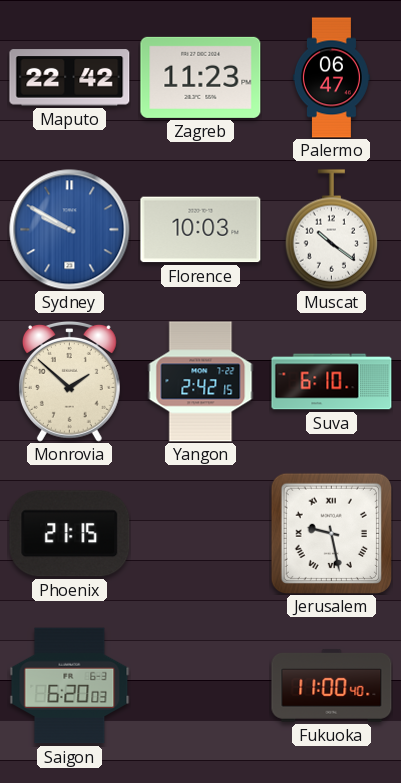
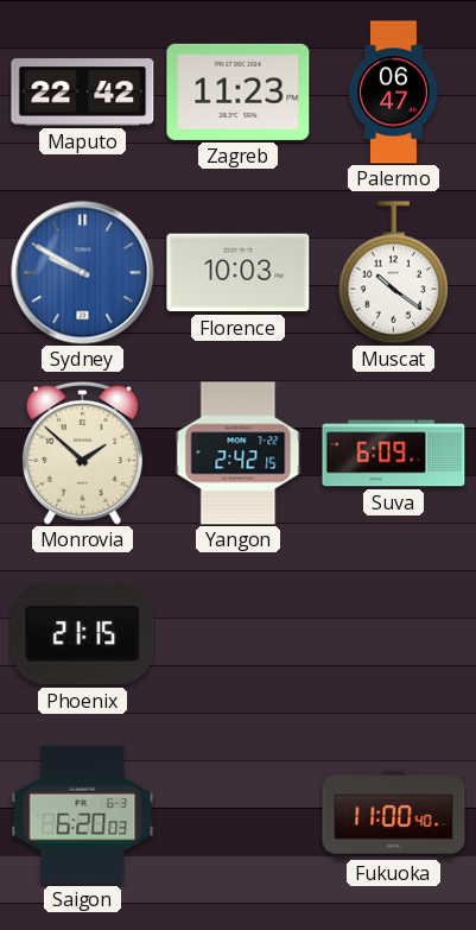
Suva: 6:10 -> 6:09
Jerusalem: 9:28 -> none
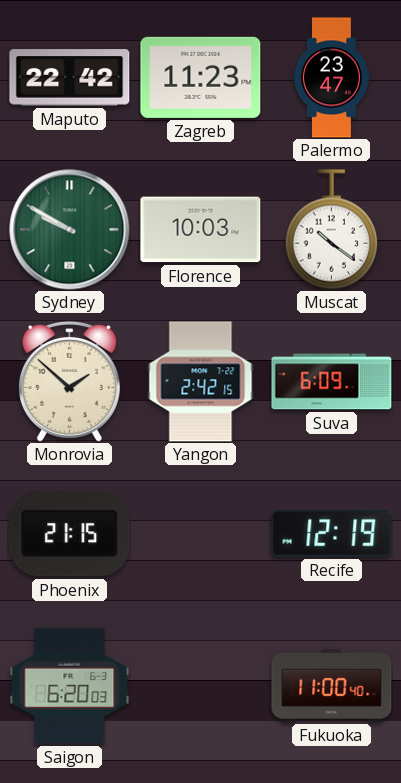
Palermo: 06:47 -> 23:47
Sydney dial: blue -> green
Recife: none -> 12:19
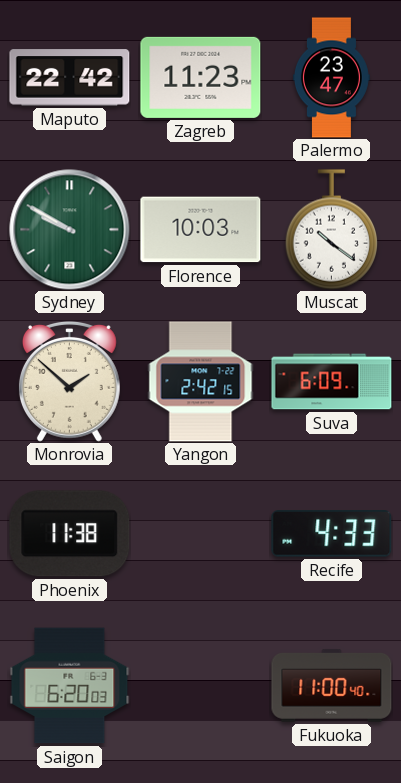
Phoenix: 21:15 -> 11:38
Recife: 12:19 -> 4:33
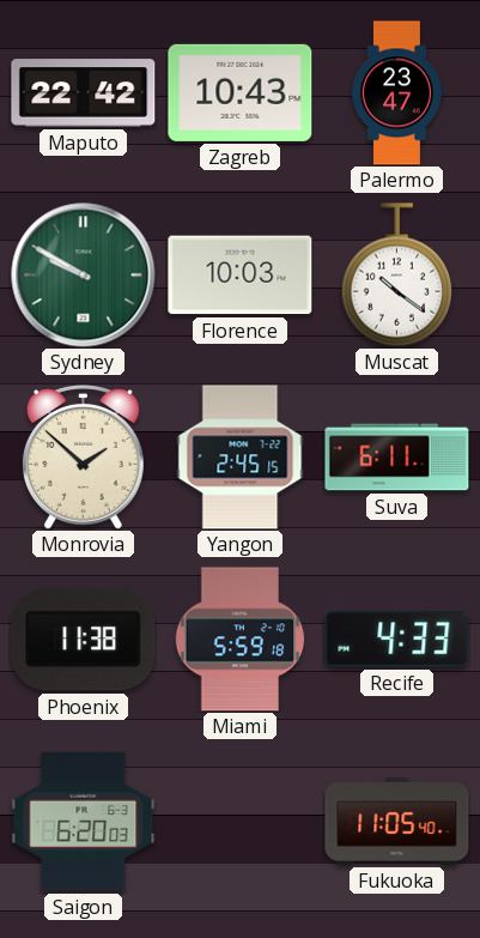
Zagreb: 11:23 -> 10:43
Yangon: 2:42 -> 2:45
Suva: 6:09 -> 6:11
Miami: none -> 5:59
Fukuoka: 11:00 -> 11:05
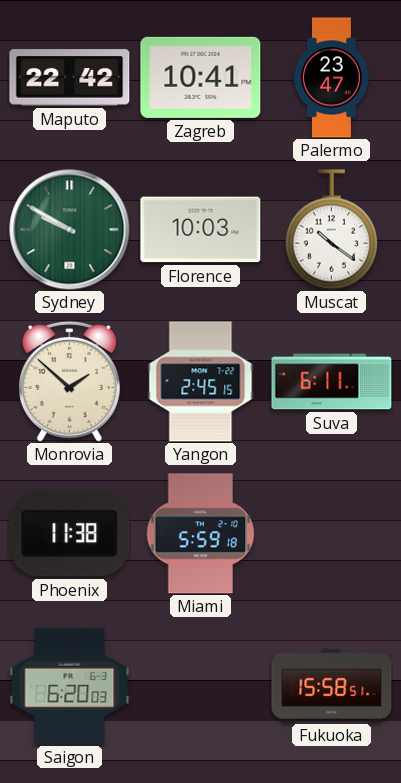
Zagreb: 10:43 -> 10:41
Recife: 4:33 -> none
Fukuoka: 11:05 -> 15:58
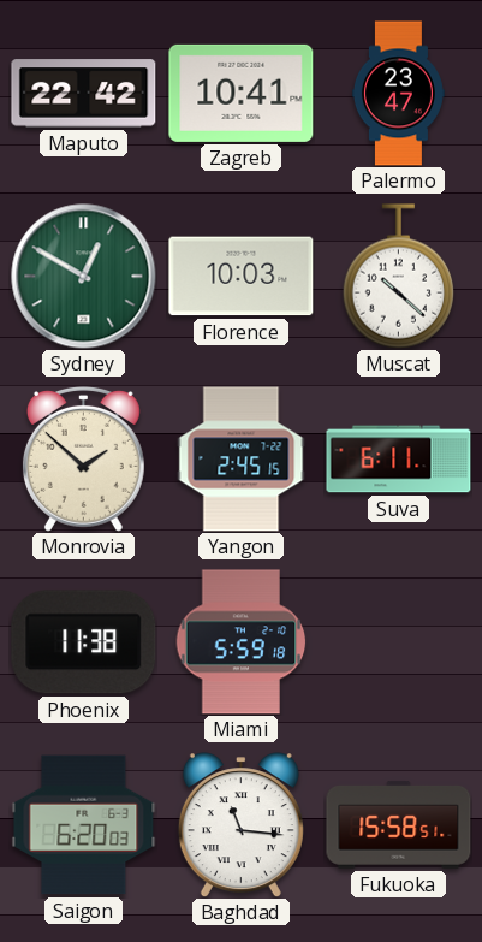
Sydney: 9:50 -> 12:50
Muscat: 10:21 -> 10:22
Baghdad: none -> 11:16
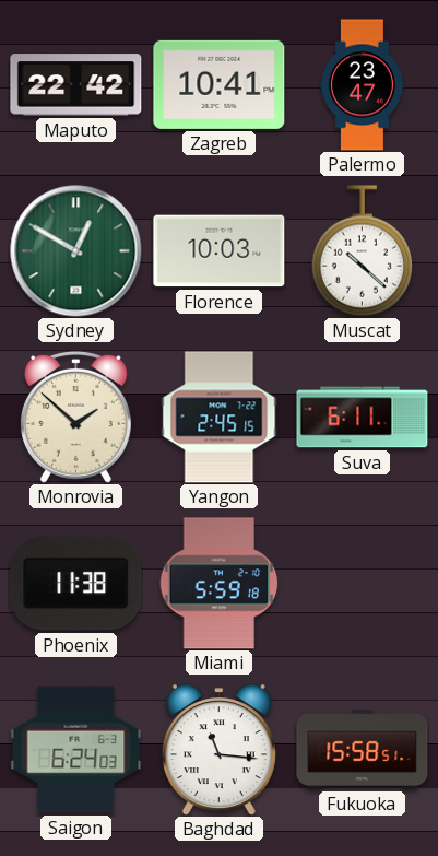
Saigon: 6:20 -> 6:24
